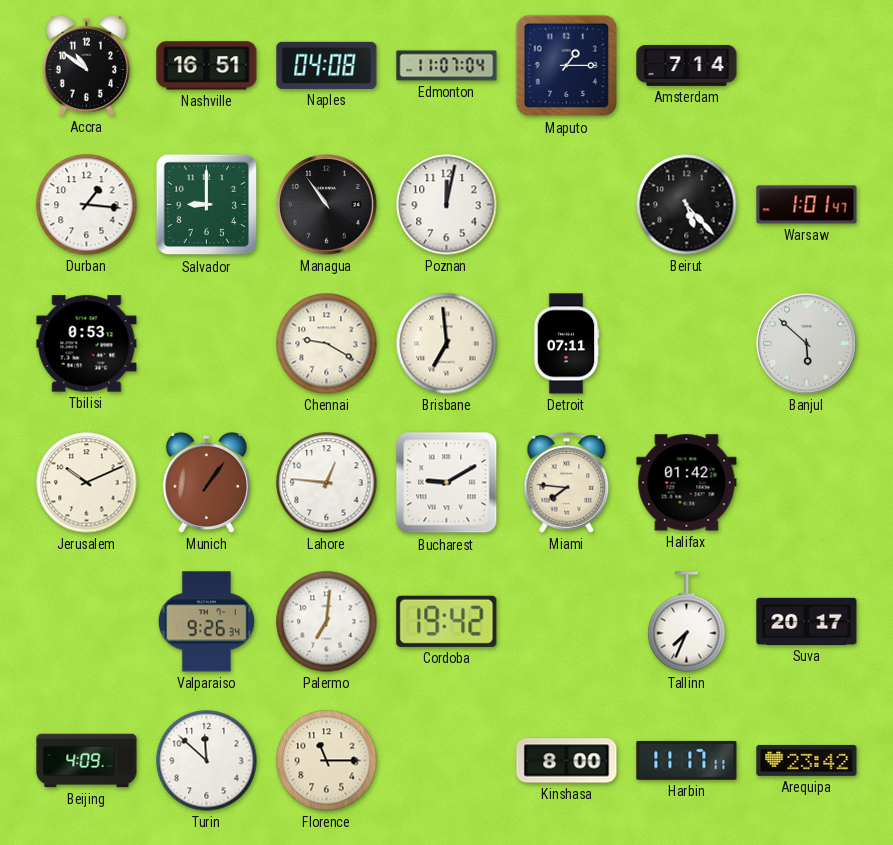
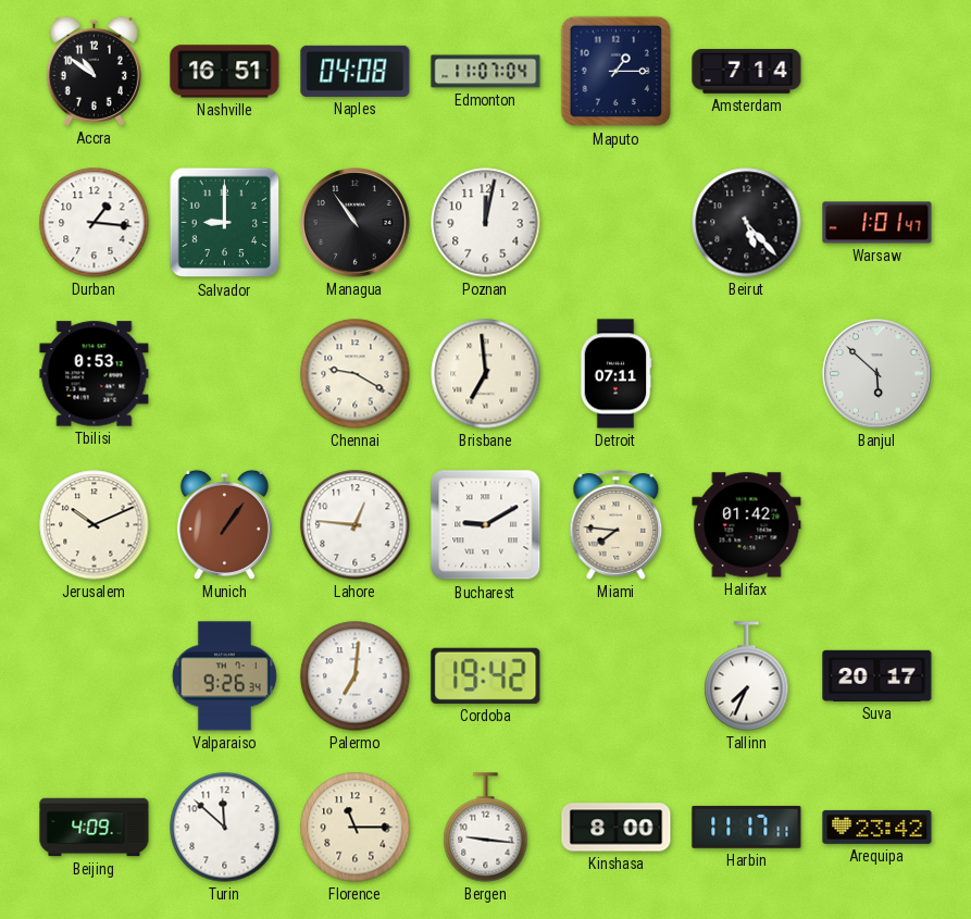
Bergen: none -> 9:16
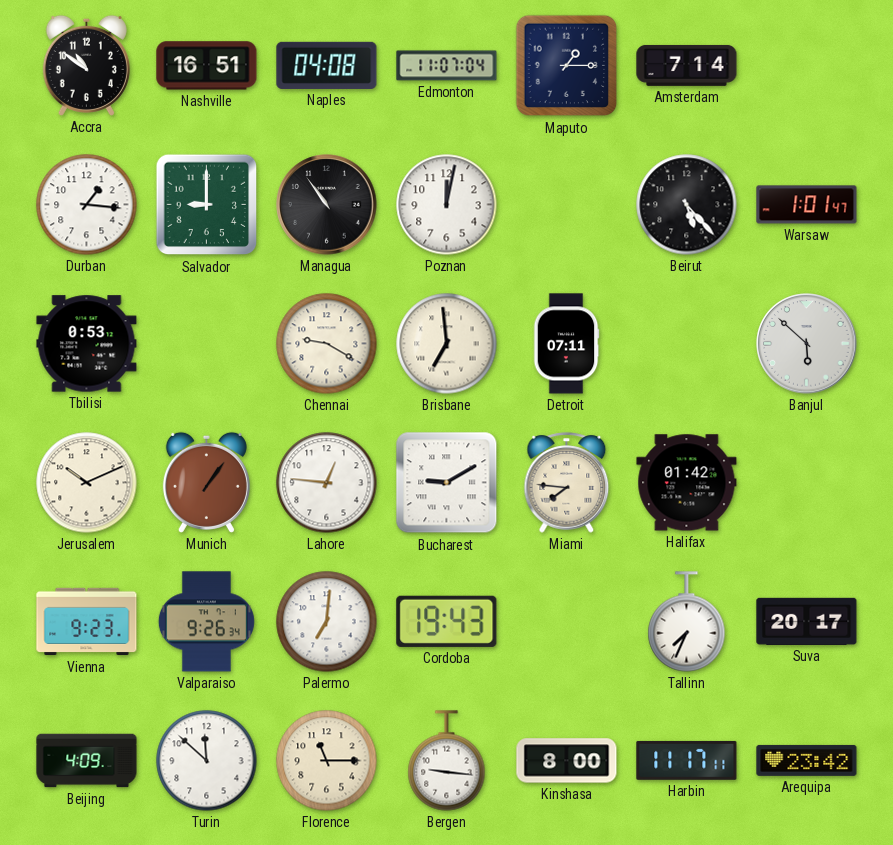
Vienna: none -> 9:23
Cordoba: 19:42 -> 19:43
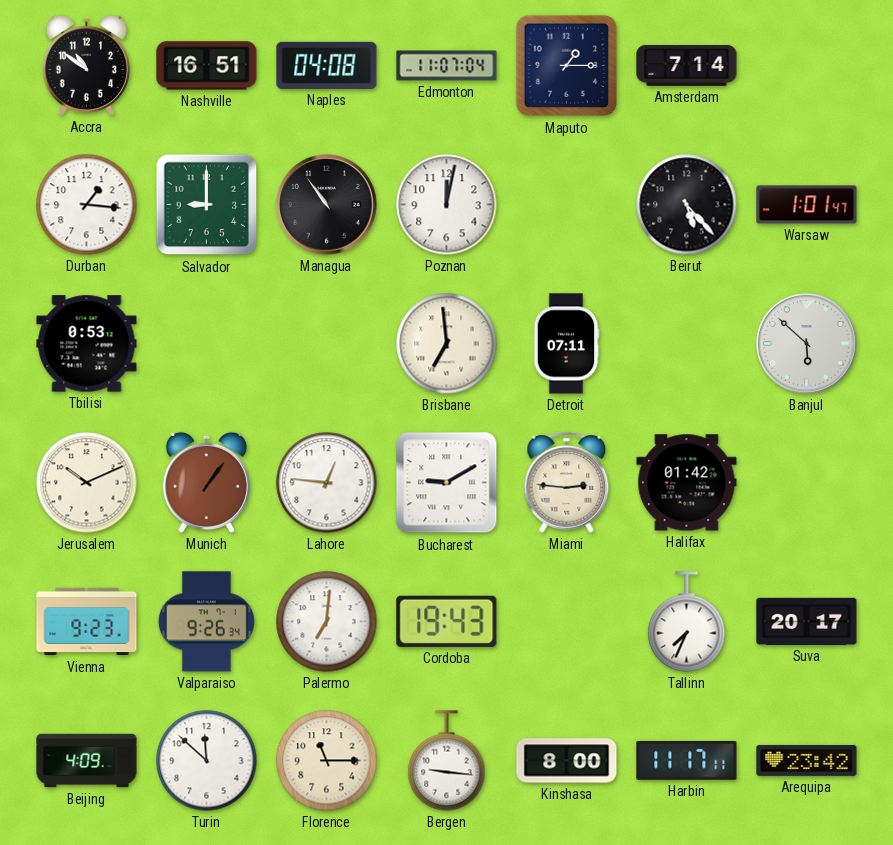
Chennai: 9:20 -> none
Miami: 7:46 -> 2:46
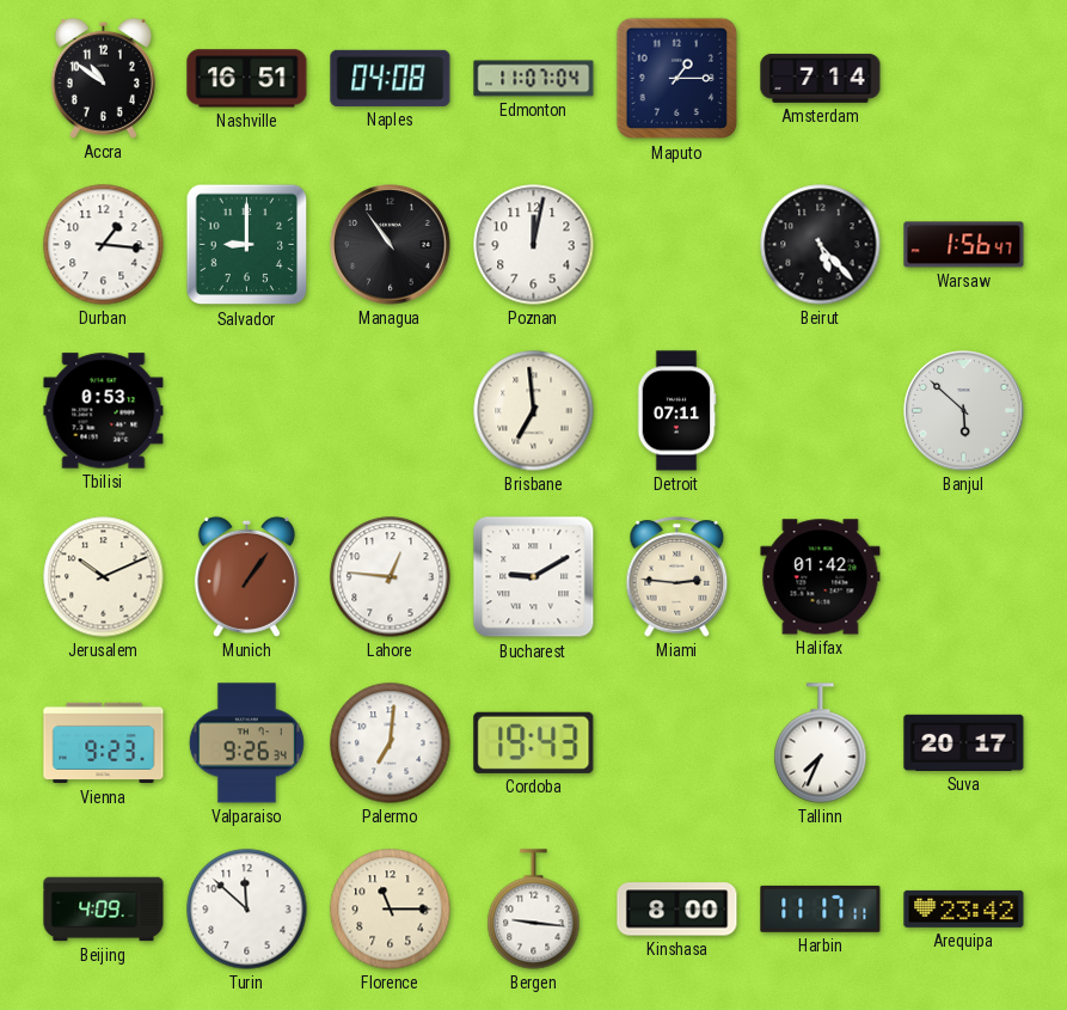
Warsaw: 1:01 -> 1:56
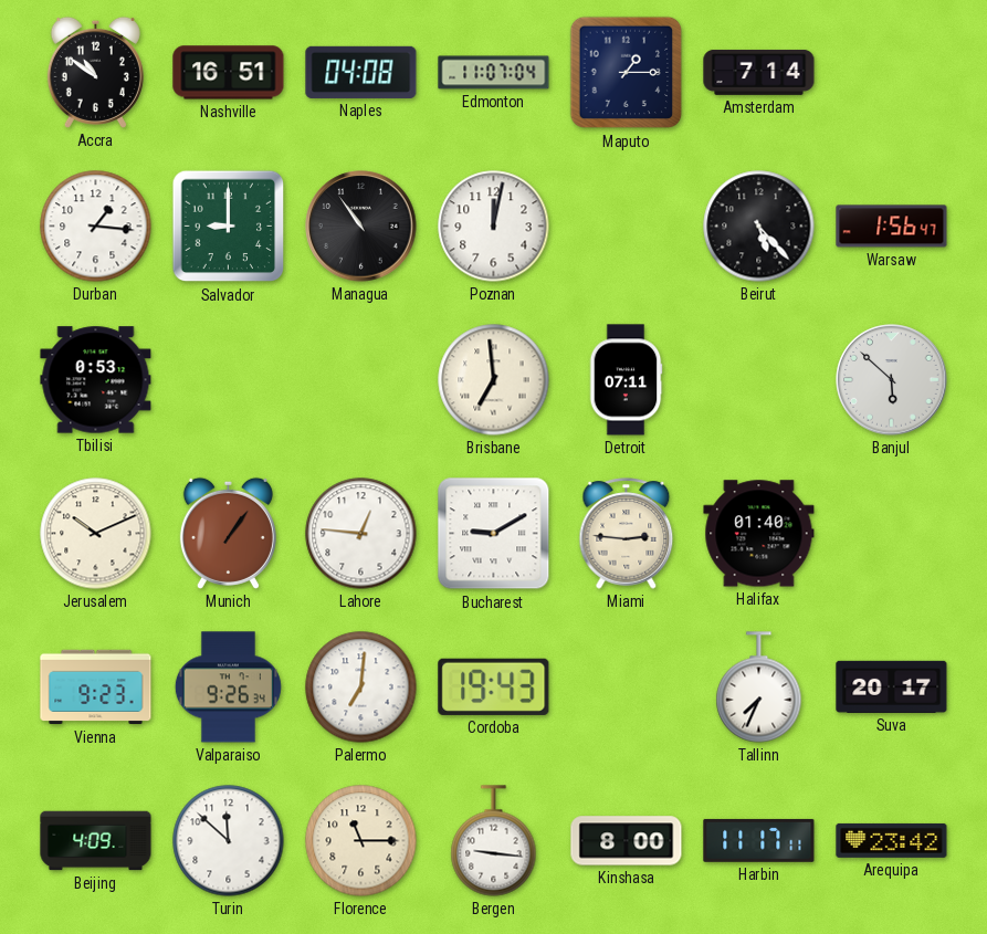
Halifax: 01:42 -> 01:40
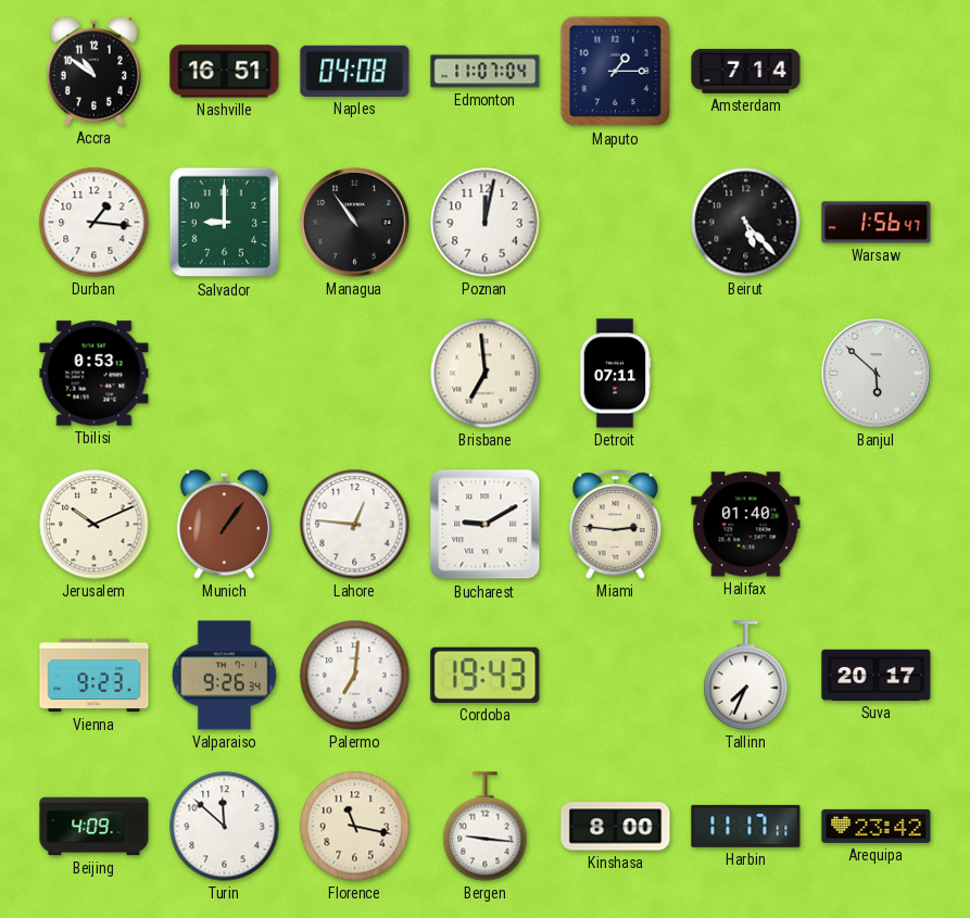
Florence: 11:15 -> 11:17
